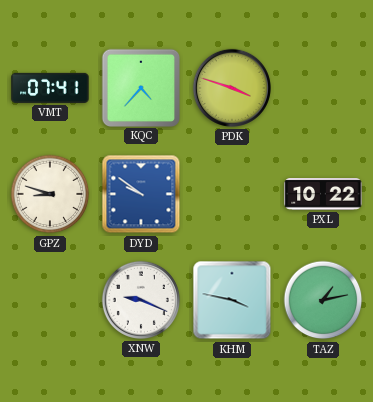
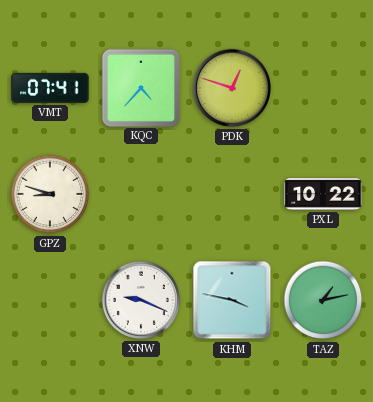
PDK: 3:48 -> 12:48
DYD: 9:51 -> none
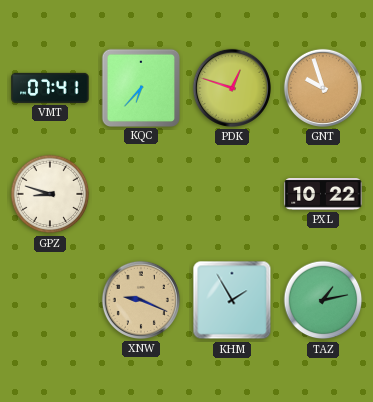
KQC: 4:37 -> 6:37
GNT: none -> 9:57
XNW dial: white -> champagne
KHM: 3:47 -> 1:55
